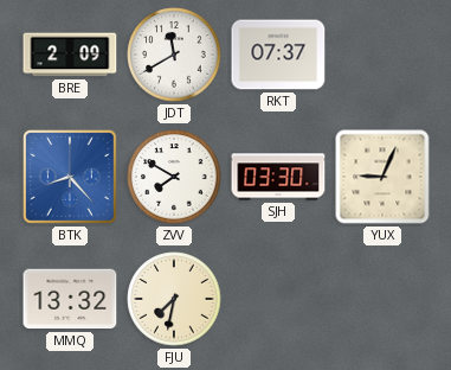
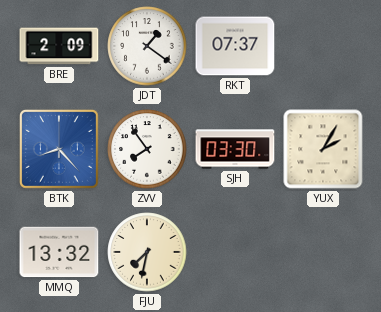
JDT: 11:40 -> 1:21
ZVV: 7:50 -> 7:54
YUX: 9:04 -> 2:05
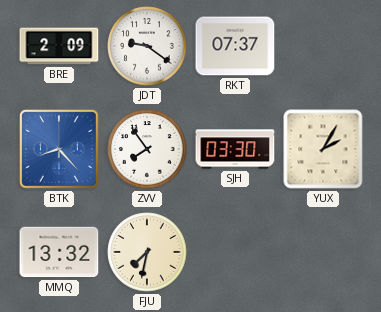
JDT: 1:21 -> 9:21
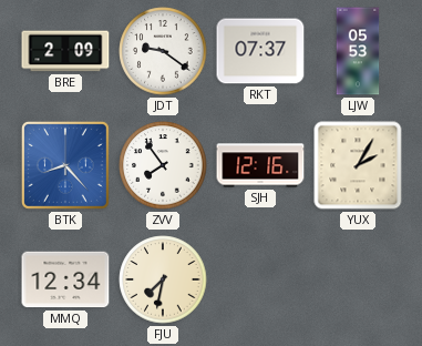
LJW: none -> 05:53
SJH: 03:30 -> 12:16
MMQ: 13:32 -> 12:34
